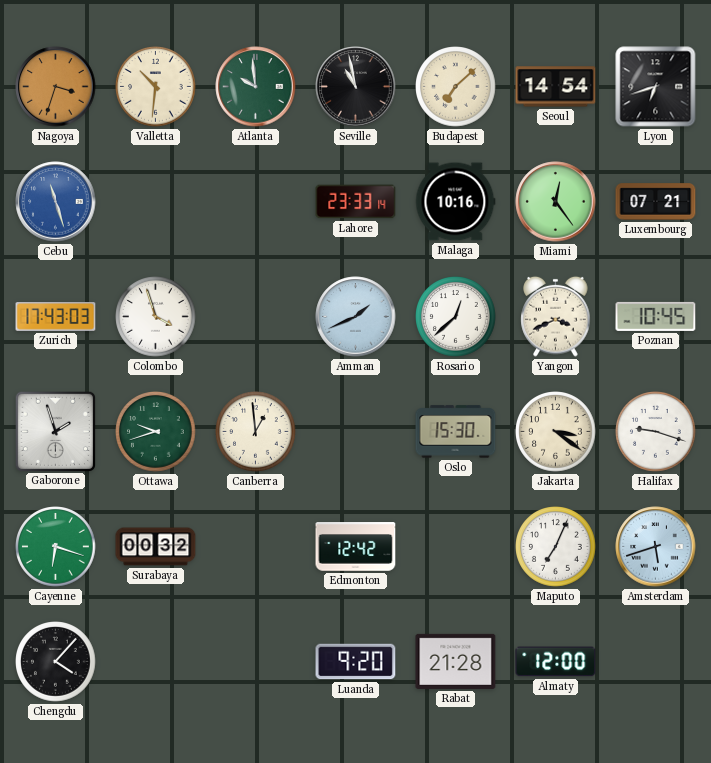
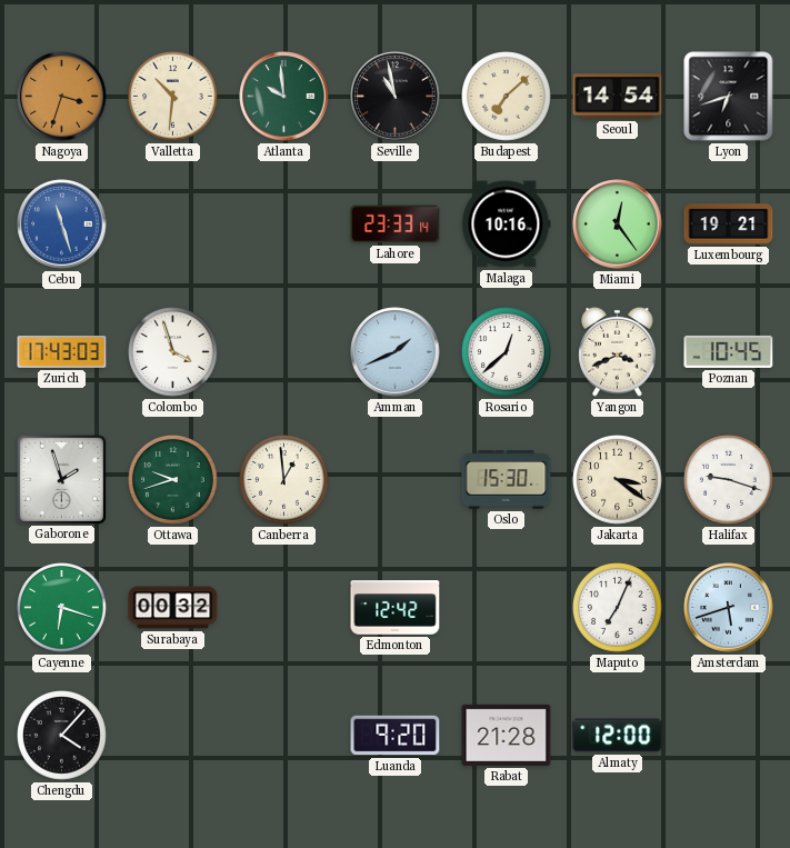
Luxembourg: 07:21 -> 19:21
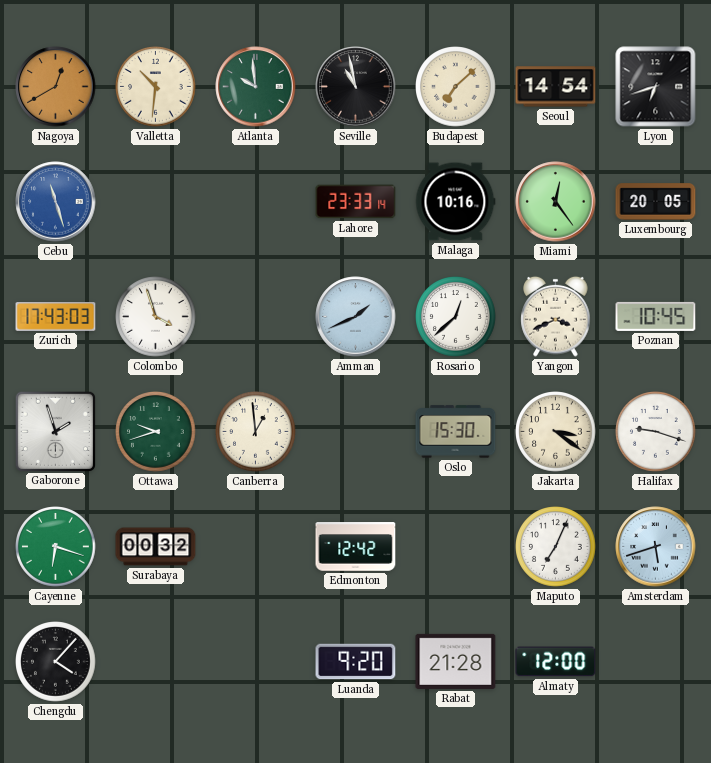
Nagoya: 3:33 -> 12:40
Luxembourg: 19:21 -> 20:05
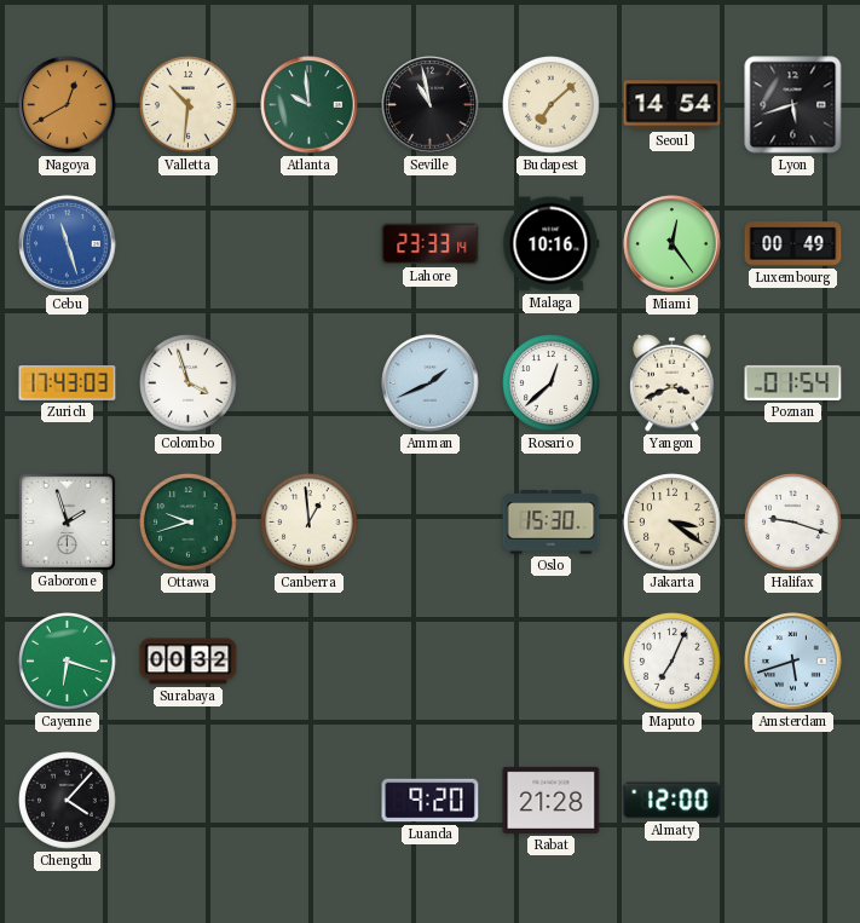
Lyon: 6:42 -> 5:42
Luxembourg: 20:05 -> 00:49
Poznan: 10:45 -> 01:54
Edmonton: 12:42 -> none
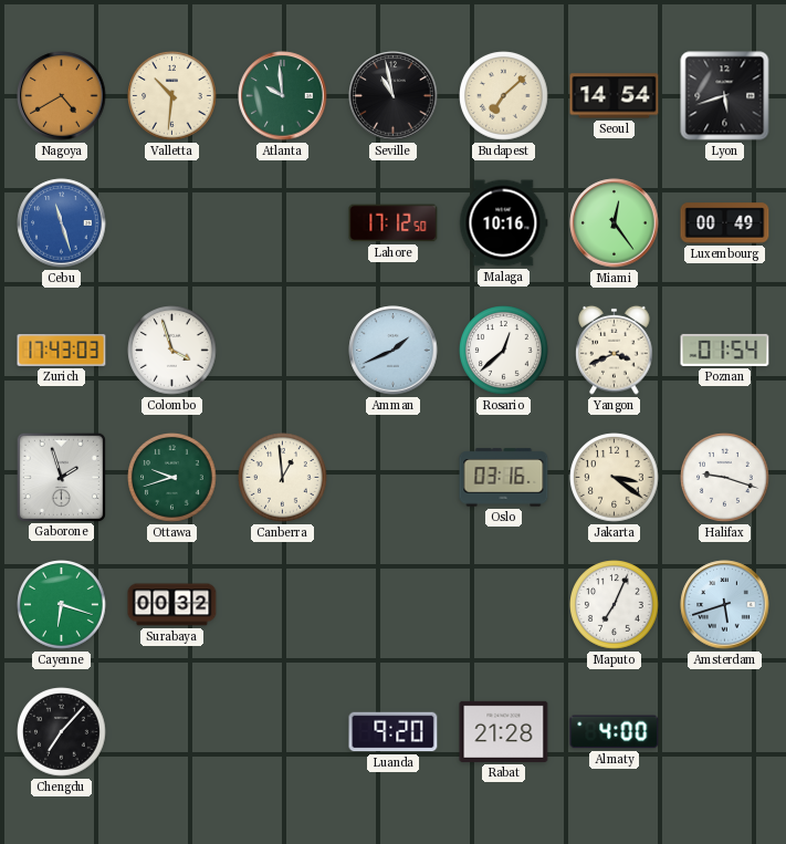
Nagoya: 12:40 -> 4:40
Lahore: 23:33 -> 17:12
Oslo: 15:30 -> 03:16
Chengdu: 4:07 -> 7:07
Almaty: 12:00 -> 4:00
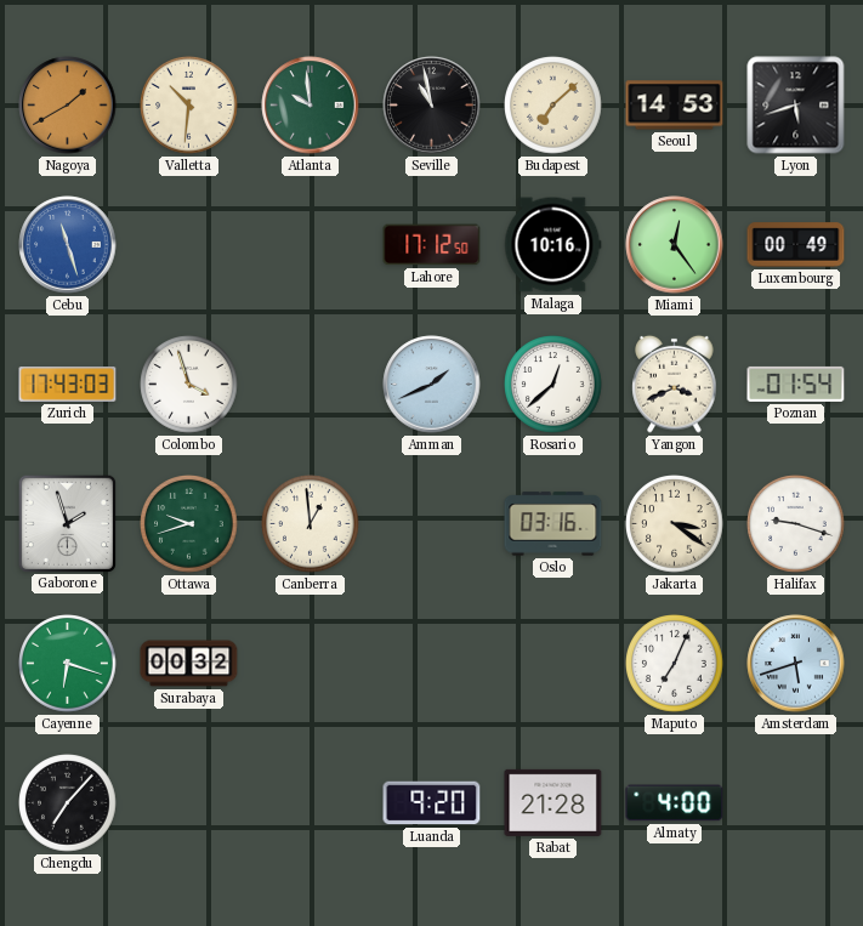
Nagoya: 4:40 -> 1:40
Seoul: 14:54 -> 14:53
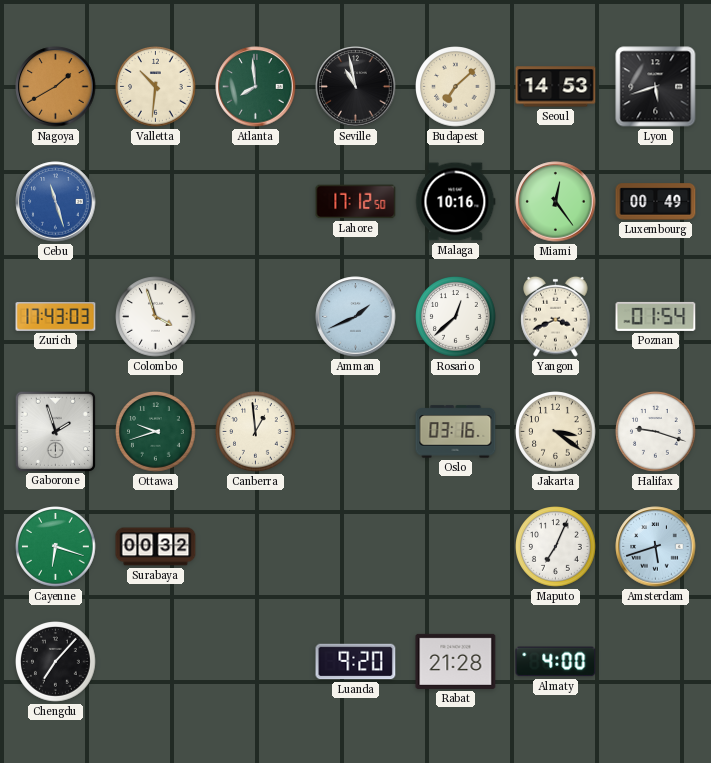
Atlanta: 9:59 -> 7:59
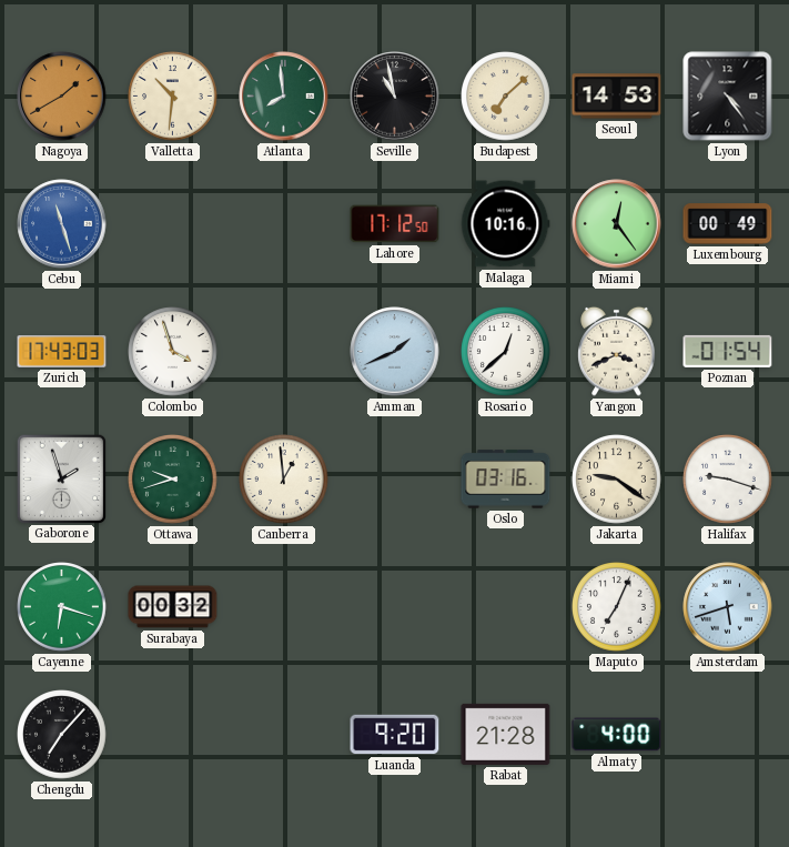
Lyon: 5:42 -> 4:24
Jakarta: 3:21 -> 9:21
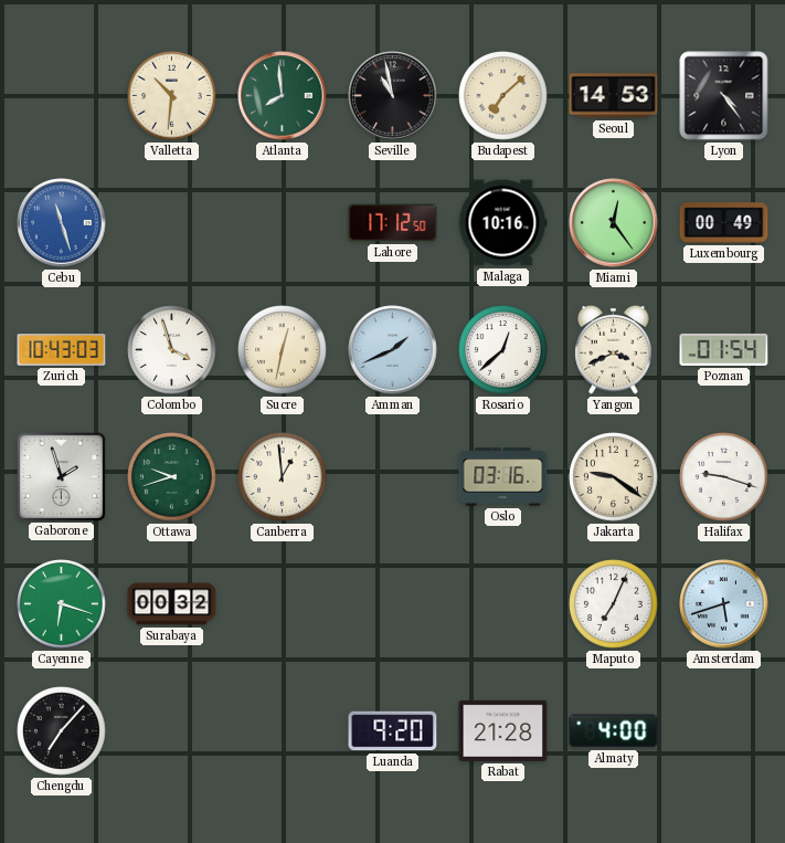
Nagoya: 1:40 -> none
Zurich: 17:43 -> 10:43
Sucre: none -> 12:32
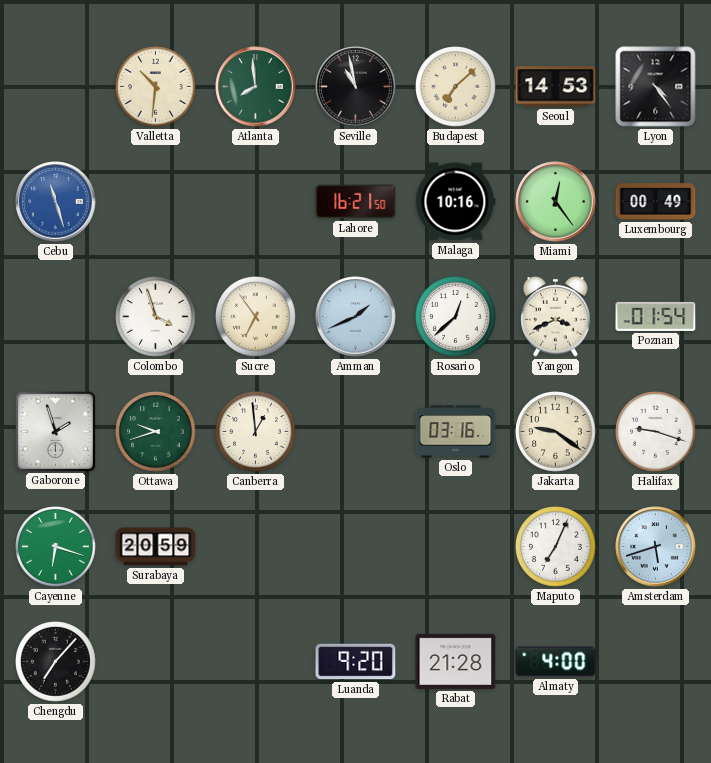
Lahore: 17:12 -> 16:21
Zurich: 10:43 -> none
Sucre: 12:32 -> 6:54
Surabaya: 00:32 -> 20:59
